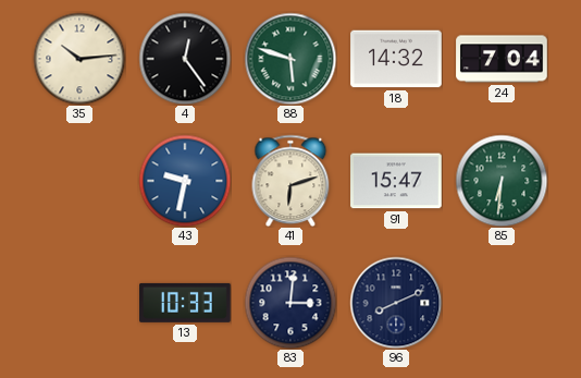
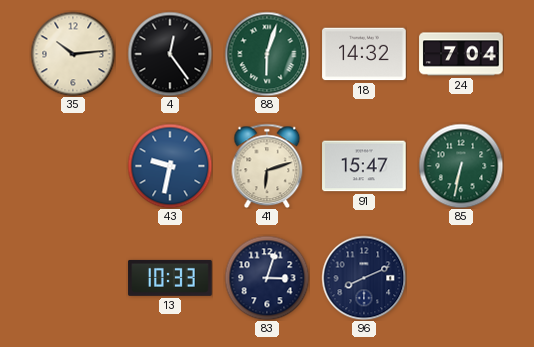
88: 5:48 -> 6:03
85: 6:31 -> 6:32
83: 3:01 -> 3:03
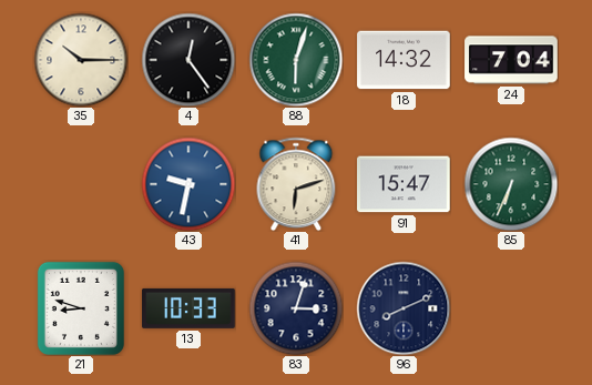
35: 10:14 -> 10:15
85: 6:32 -> 6:34
21: none -> 8:48
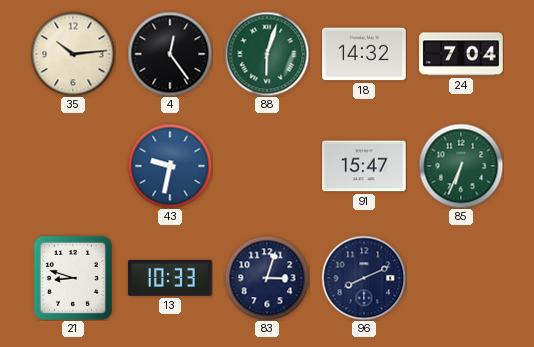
35: 10:15 -> 10:14
41: 6:12 -> none
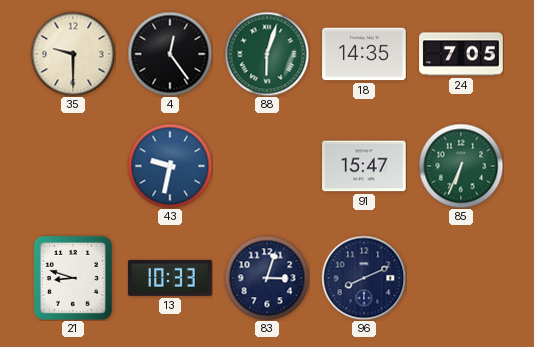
35: 10:14 -> 9:30
18: 14:32 -> 14:35
24: 7:04 -> 7:05
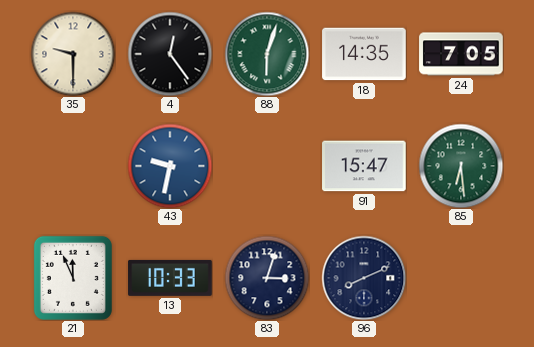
85: 6:34 -> 6:29
21: 8:48 -> 11:56
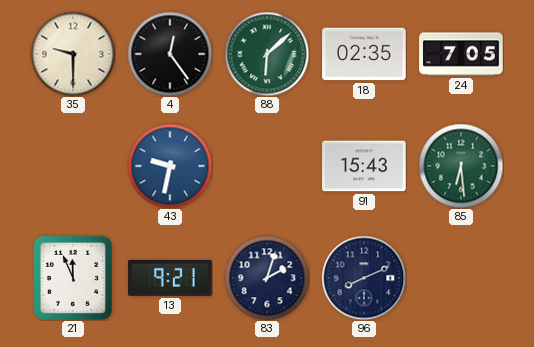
88: 6:03 -> 6:08
18: 14:35 -> 02:35
91: 15:47 -> 15:43
13: 10:33 -> 9:21
83: 3:03 -> 2:03
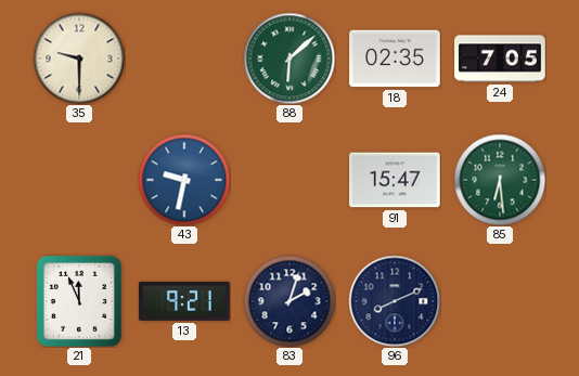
4: 12:24 -> none
91: 15:43 -> 15:47
